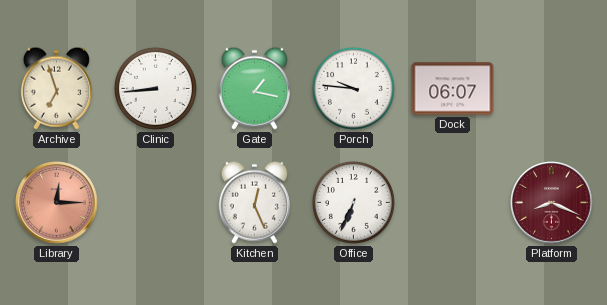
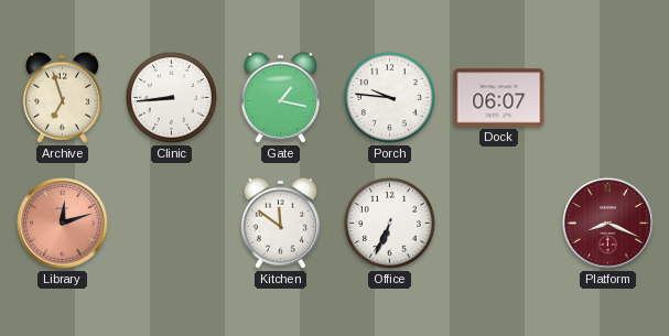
Library: 12:15 -> 12:12
Kitchen: 12:26 -> 11:51
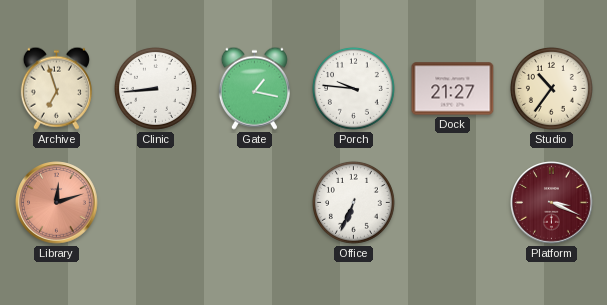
Dock: 06:07 -> 21:27
Studio: none -> 10:36
Kitchen: 11:51 -> none
Platform: 8:19 -> 3:19
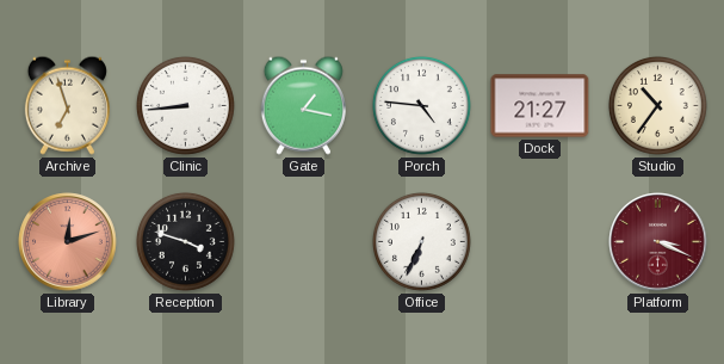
Porch: 9:46 -> 4:46
Reception: none -> 3:48
